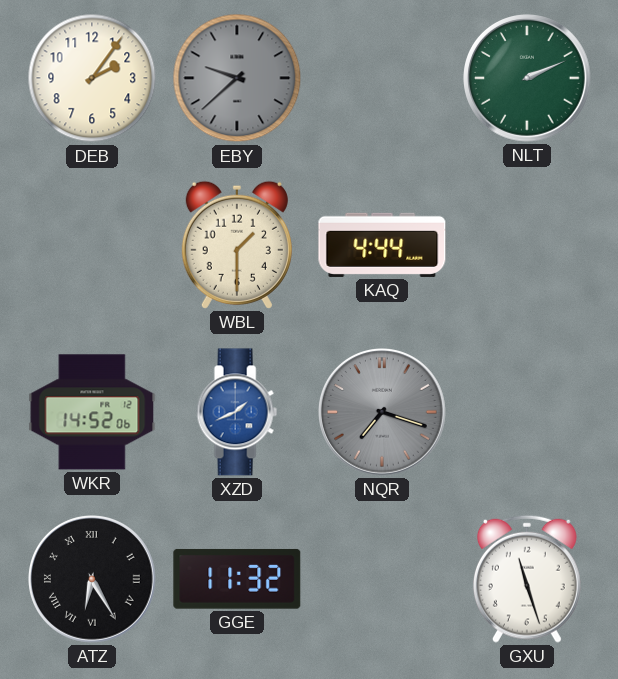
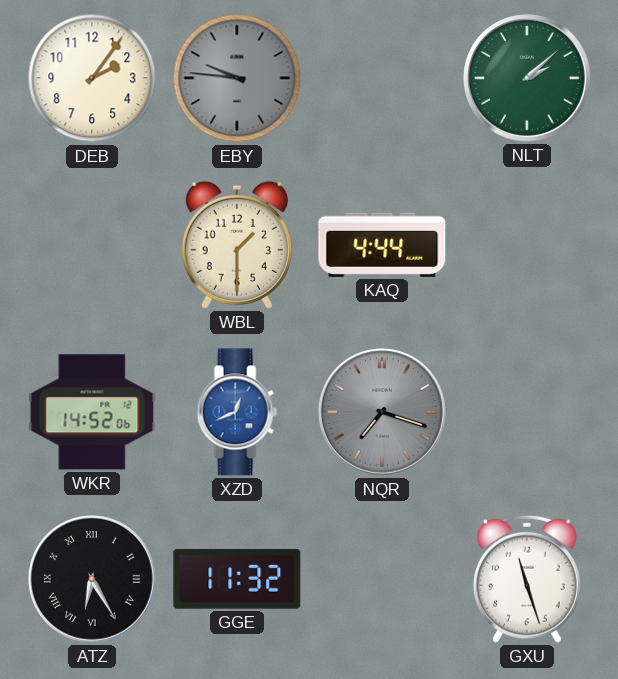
EBY: 9:38 -> 9:46
NLT: 2:11 -> 2:08
XZD: 1:41 -> 12:41
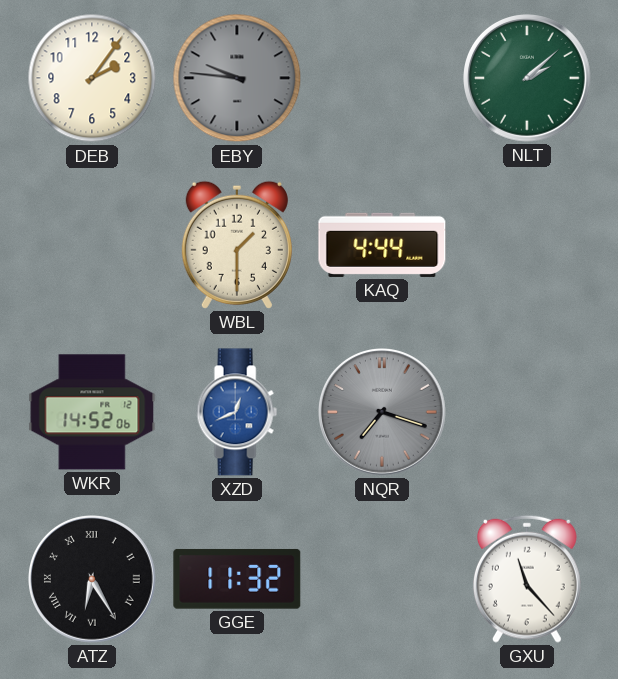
GXU: 11:27 -> 11:23
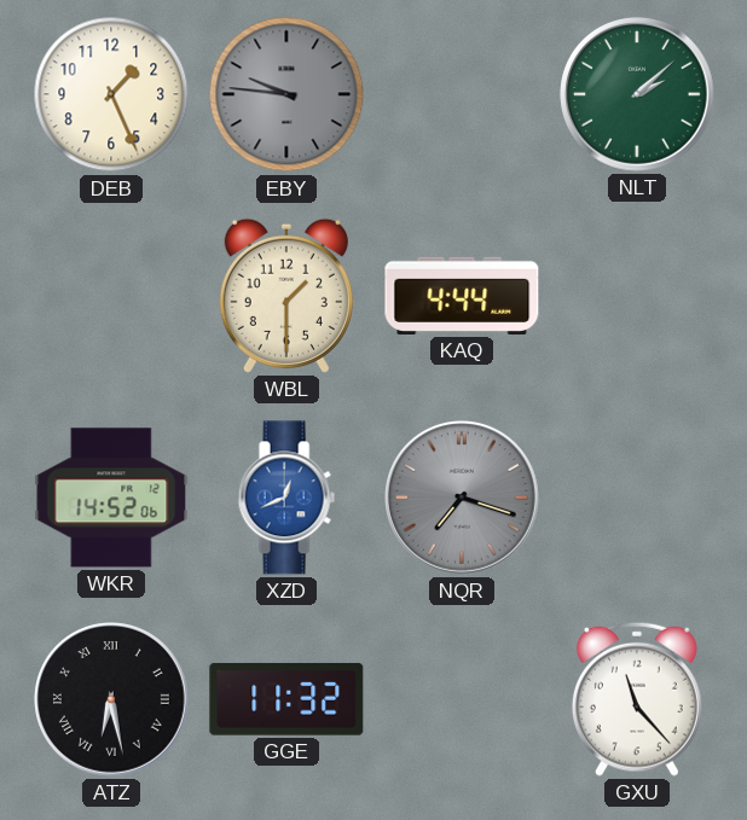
DEB: 2:06 -> 1:26
ATZ: 6:25 -> 6:28
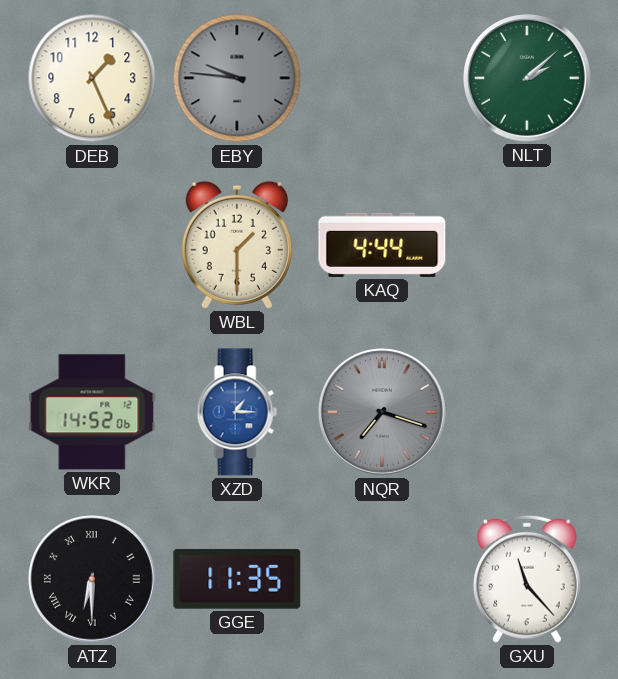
XZD: 12:41 -> 1:15
ATZ: 6:28 -> 6:30
GGE: 11:32 -> 11:35
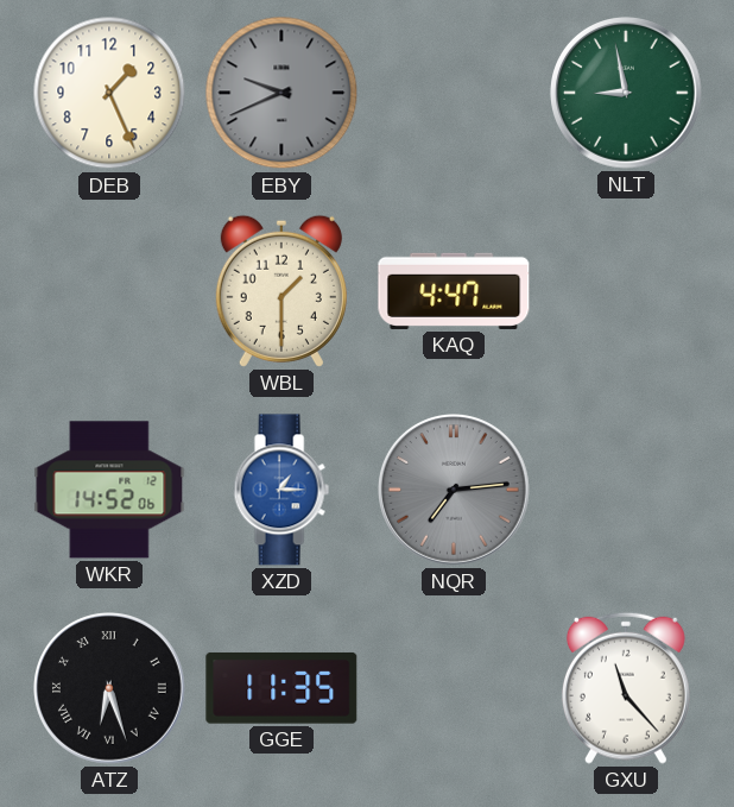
EBY: 9:46 -> 9:41
NLT: 2:08 -> 8:58
KAQ: 4:44 -> 4:47
NQR: 7:18 -> 7:14
ATZ: 6:30 -> 6:27
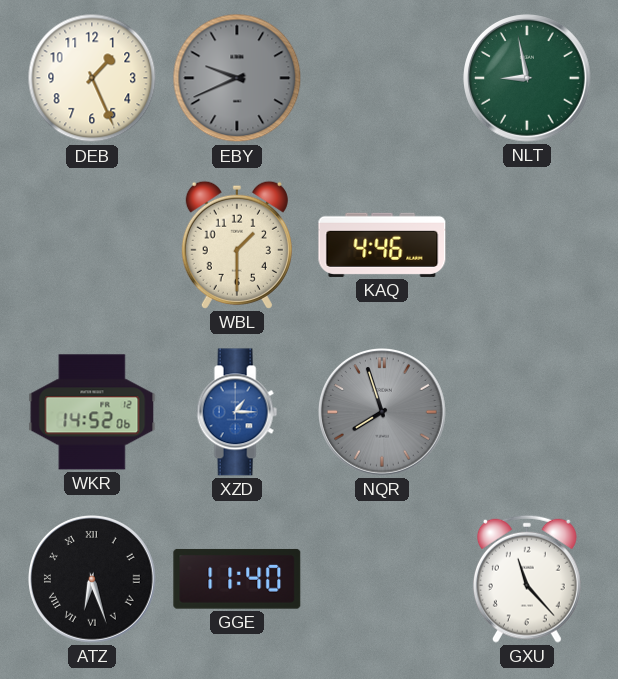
KAQ: 4:47 -> 4:46
NQR: 7:14 -> 7:57
GGE: 11:35 -> 11:40
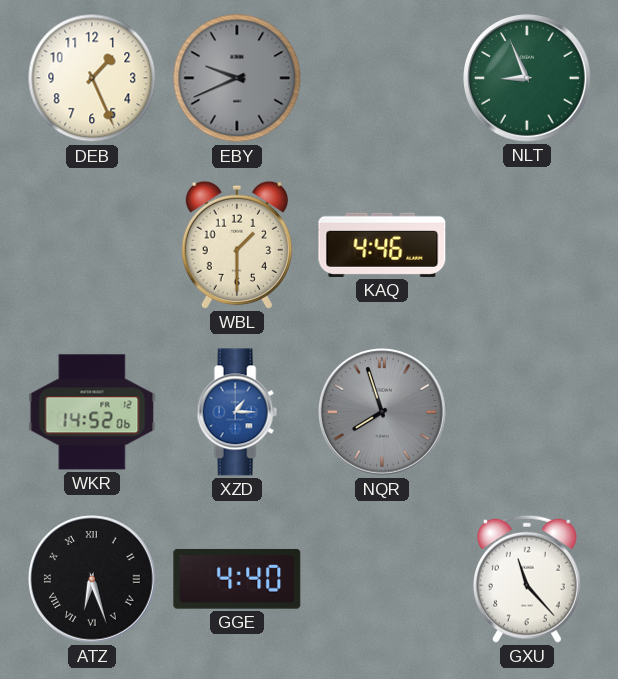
NLT: 8:58 -> 8:56
GGE: 11:40 -> 4:40
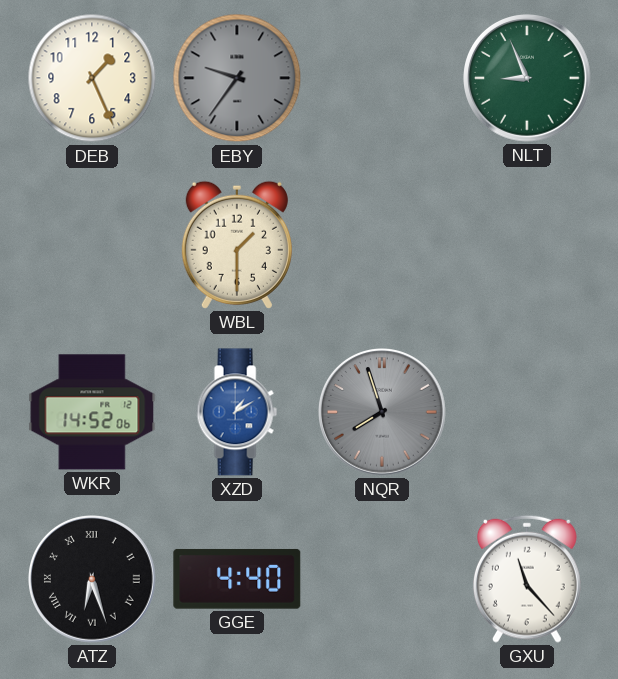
EBY: 9:41 -> 9:36
KAQ: 4:46 -> none
XZD: 1:15 -> 1:10
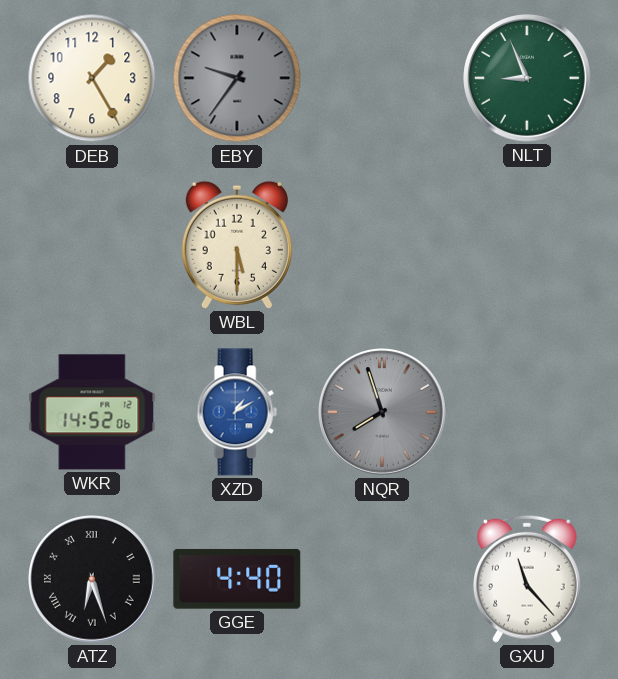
DEB: 1:26 -> 1:25
WBL: 1:30 -> 5:30
